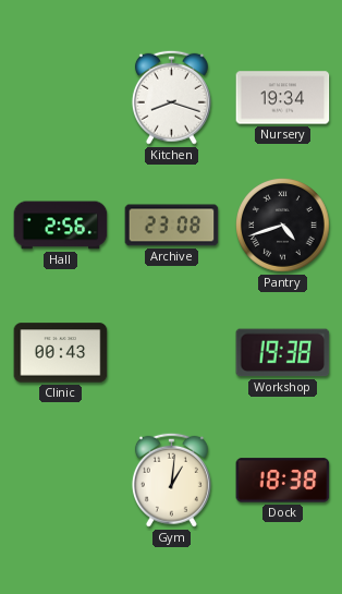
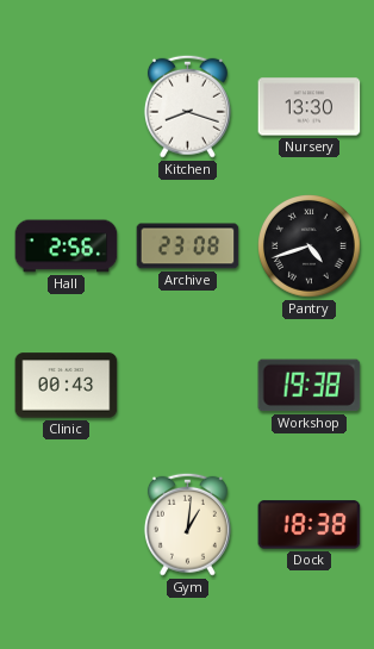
Nursery: 19:34 -> 13:30
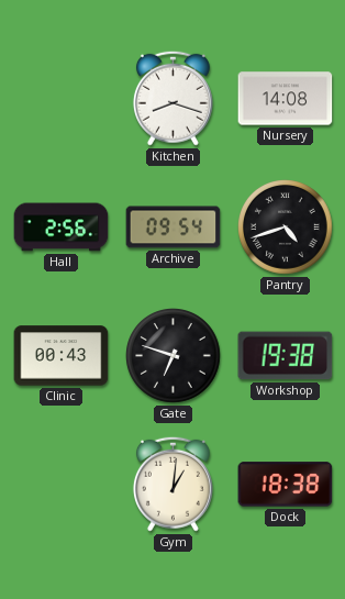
Nursery: 13:30 -> 14:08
Archive: 23:08 -> 09:54
Gate: none -> 6:48
